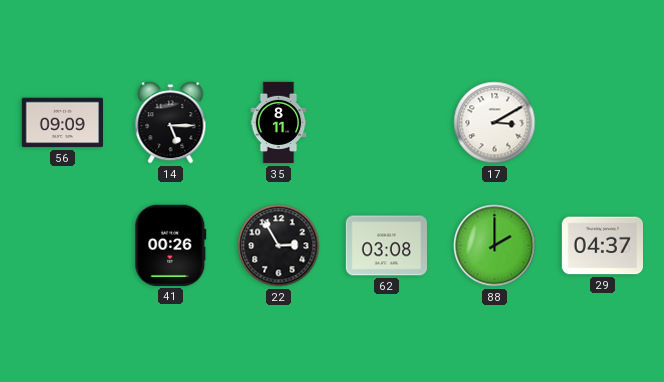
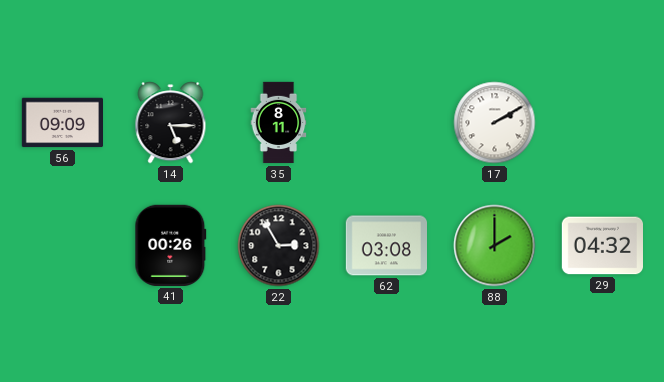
17: 3:10 -> 2:10
29: 04:37 -> 04:32
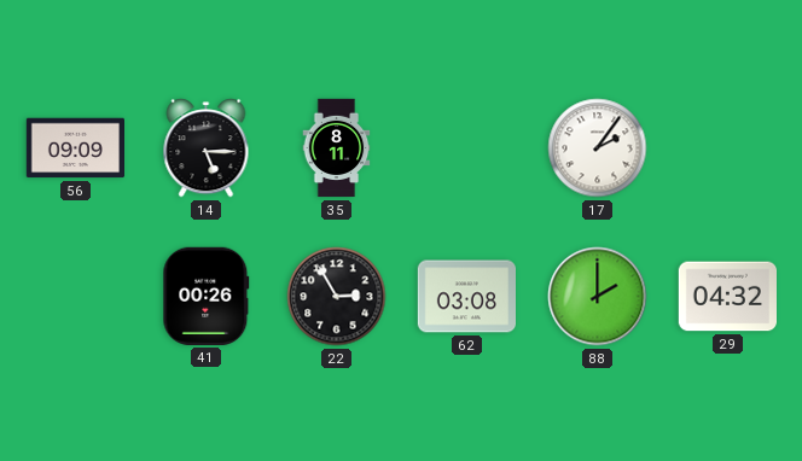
17: 2:10 -> 2:06
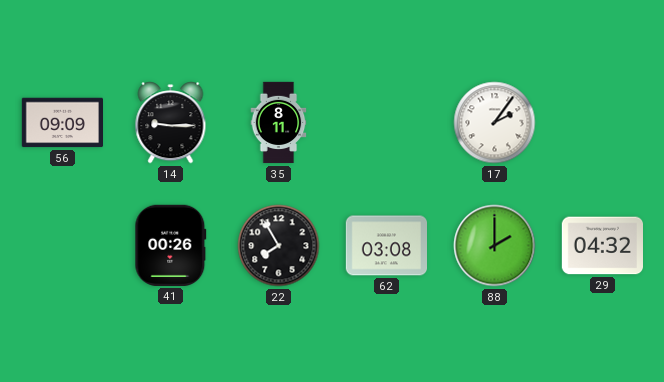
14: 5:15 -> 9:15
22: 2:55 -> 7:55
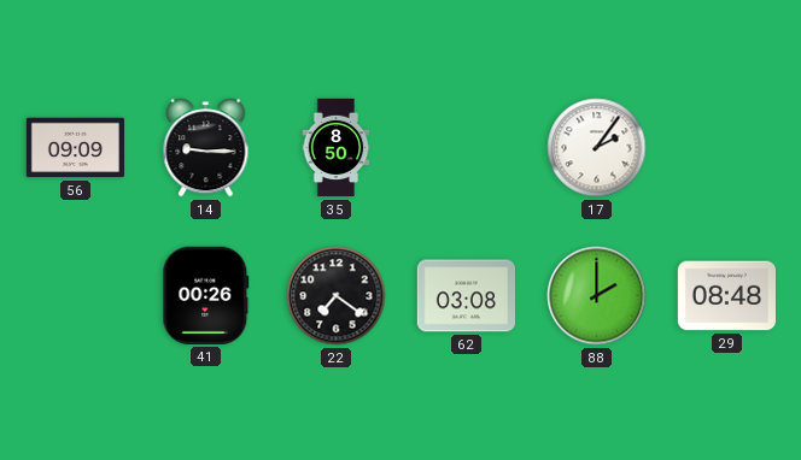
35: 8:11 -> 8:50
22: 7:55 -> 7:21
29: 04:32 -> 08:48
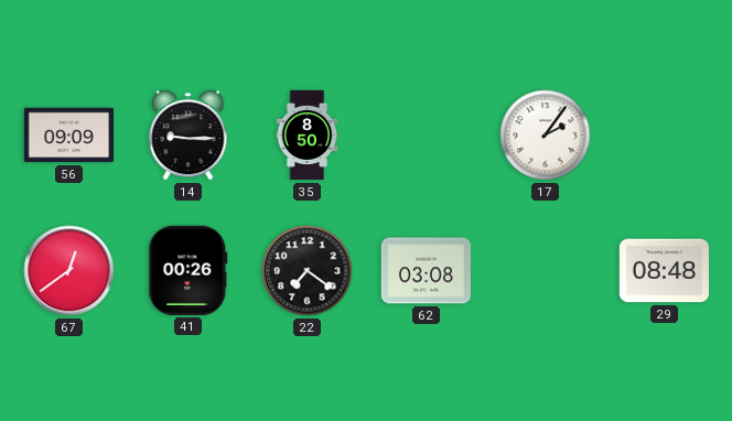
67: none -> 12:39
88: 2:00 -> none
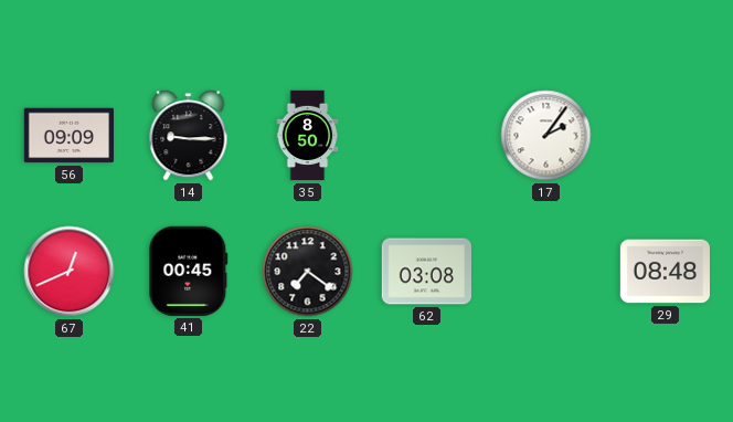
67: 12:39 -> 12:41
41: 00:26 -> 00:45
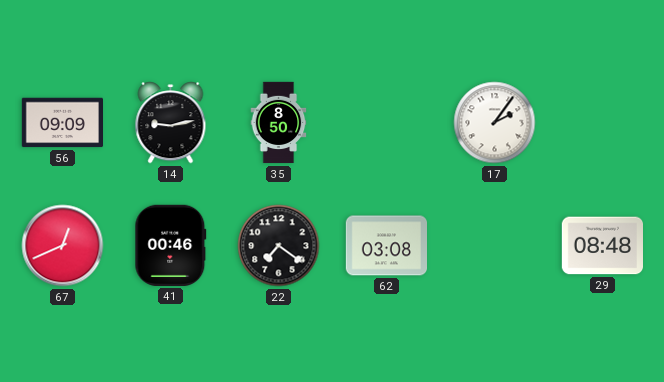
14: 9:15 -> 9:13
41: 00:45 -> 00:46
